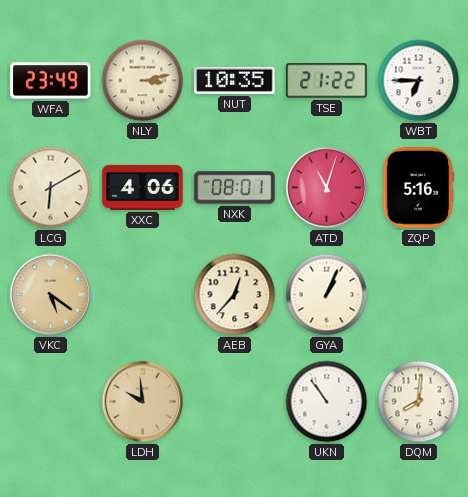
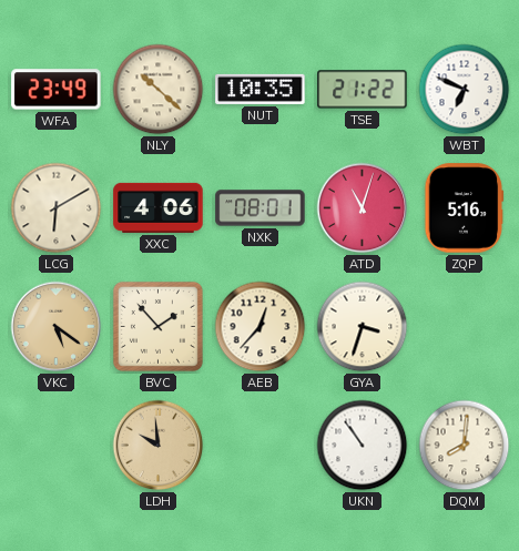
NLY: 3:13 -> 10:22
WBT: 6:45 -> 6:49
BVC: none -> 1:53
GYA: 1:04 -> 3:33
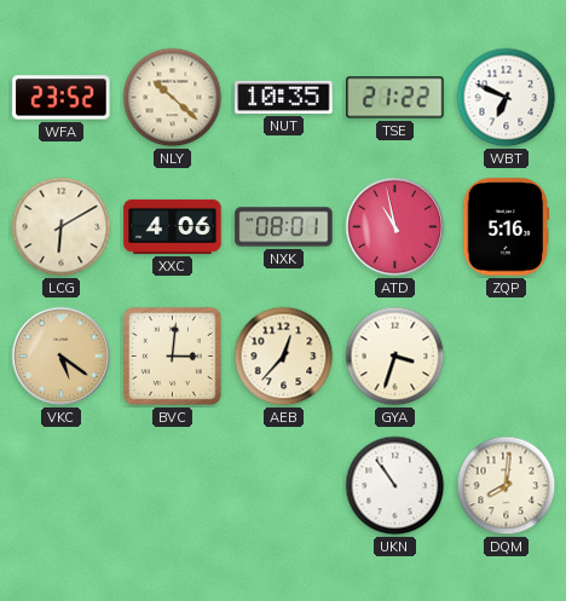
WFA: 23:49 -> 23:52
ATD: 11:03 -> 10:58
BVC: 1:53 -> 3:01
LDH: 9:59 -> none
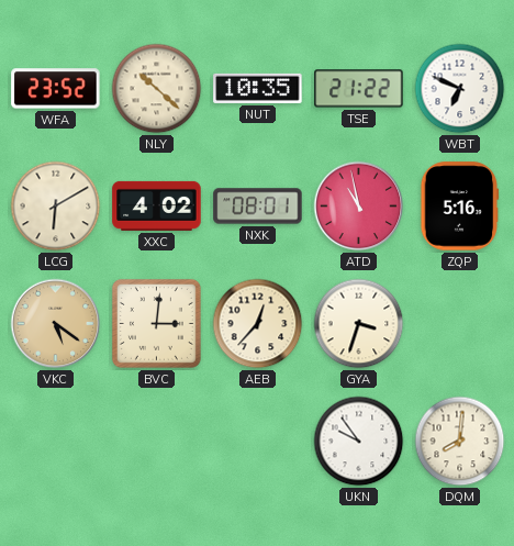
XXC: 4:06 -> 4:02
UKN: 10:54 -> 9:54
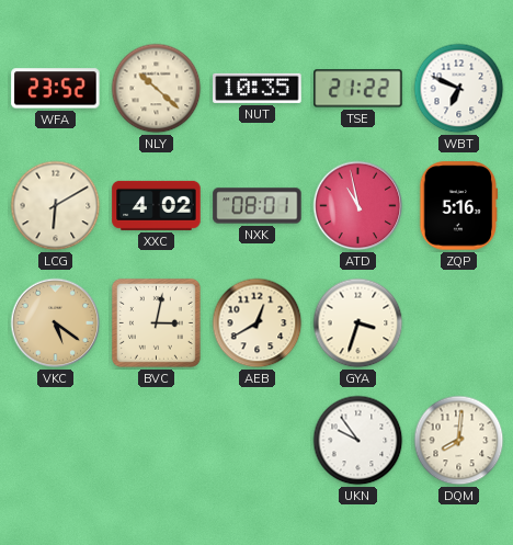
BVC: 3:01 -> 3:02
AEB: 12:37 -> 12:40
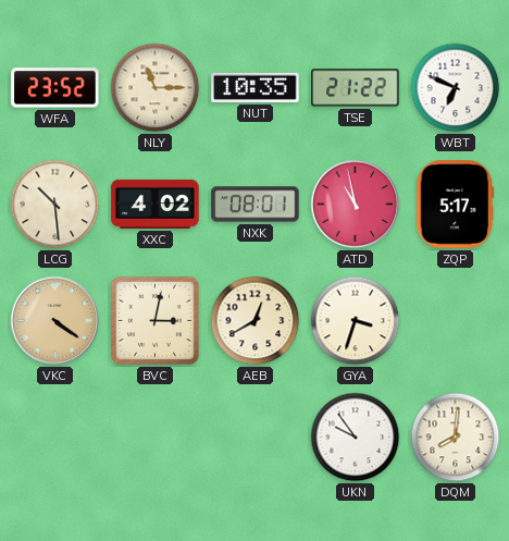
NLY: 10:22 -> 11:15
LCG: 6:10 -> 10:29
ZQP: 5:16 -> 5:17
VKC: 5:21 -> 4:21
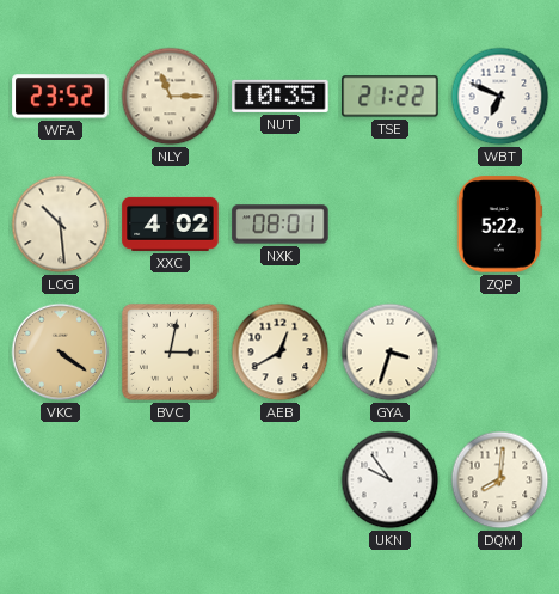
ATD: 10:58 -> none
ZQP: 5:17 -> 5:22
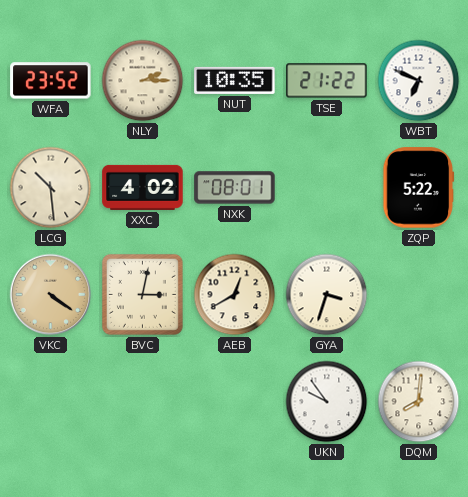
NLY: 11:15 -> 2:15
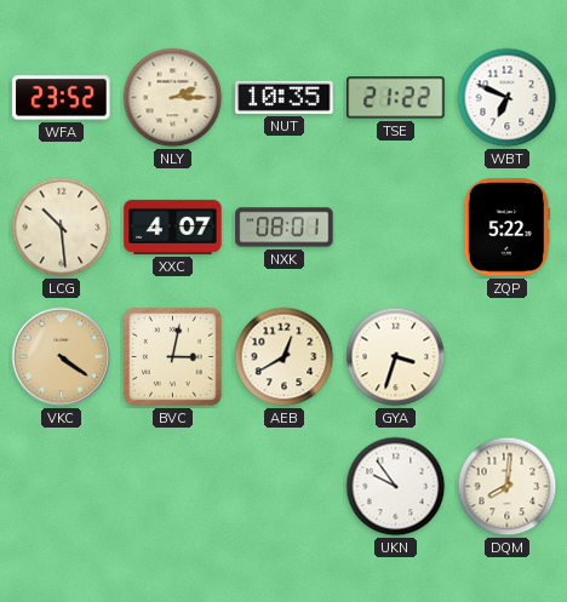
XXC: 4:02 -> 4:07
